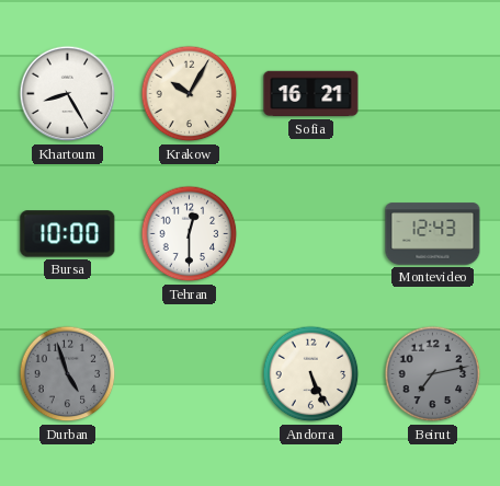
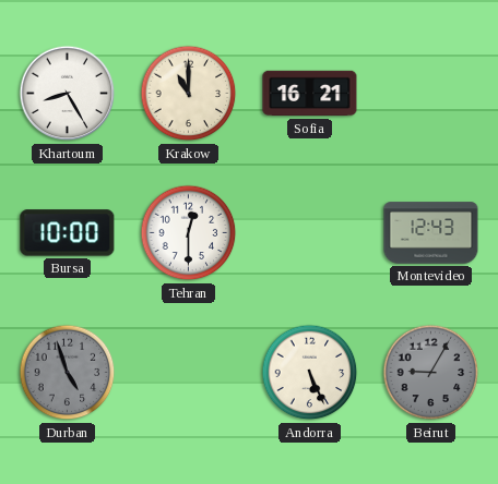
Krakow: 10:05 -> 11:00
Beirut: 7:13 -> 9:05
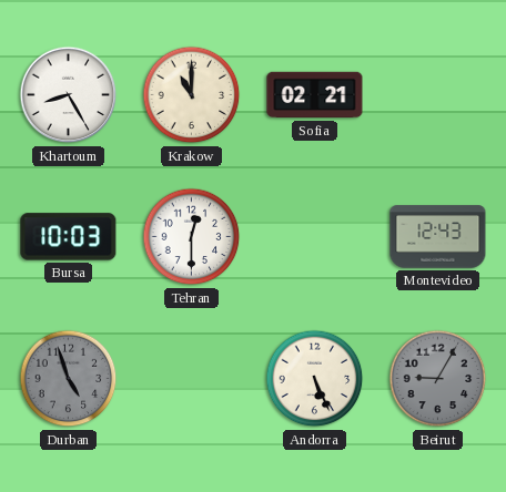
Sofia: 16:21 -> 02:21
Bursa: 10:00 -> 10:03
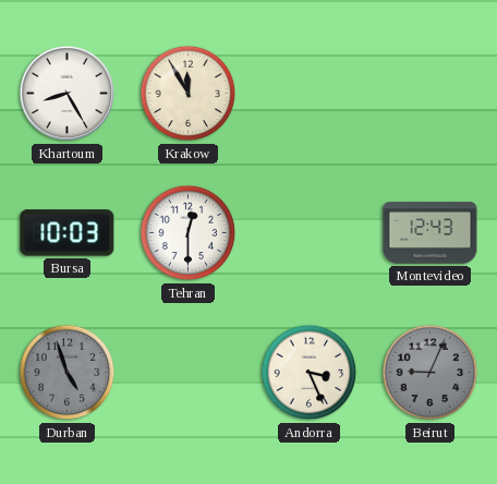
Krakow: 11:00 -> 11:55
Sofia: 02:21 -> none
Andorra: 5:26 -> 3:26
Beirut: 9:05 -> 9:04
